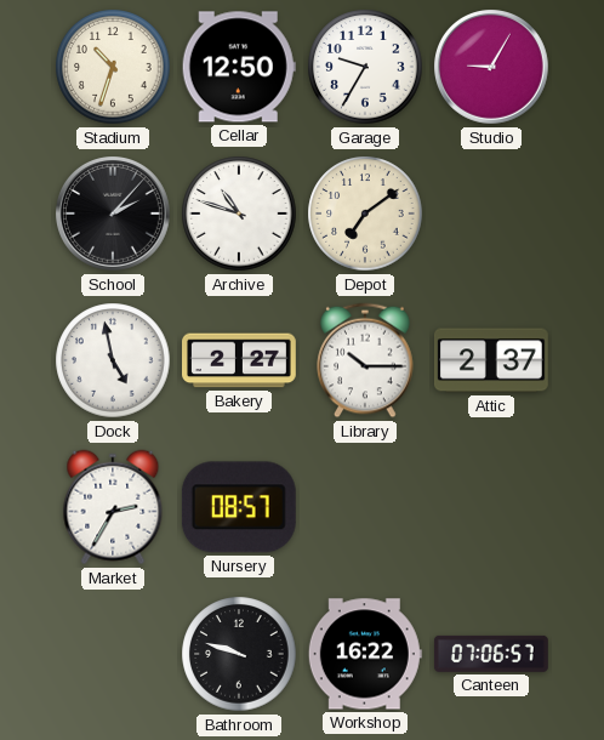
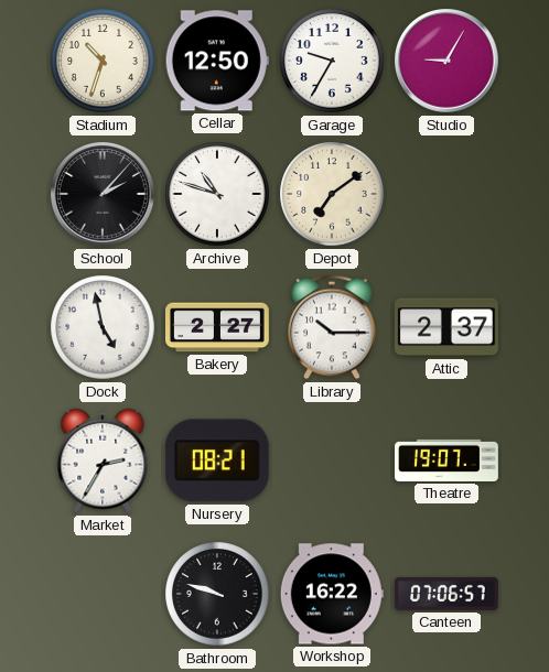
Nursery: 08:57 -> 08:21
Theatre: none -> 19:07
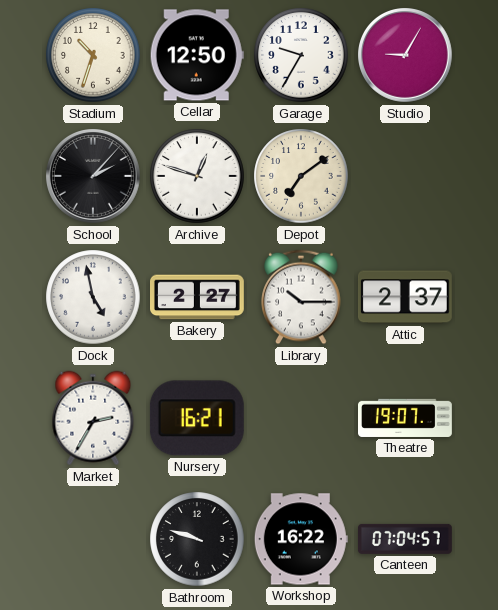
Archive: 10:48 -> 12:48
Nursery: 08:21 -> 16:21
Canteen: 07:06 -> 07:04
